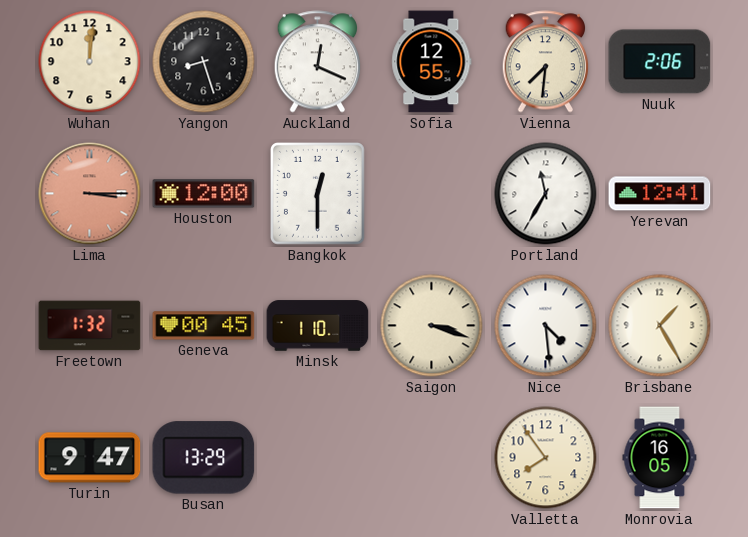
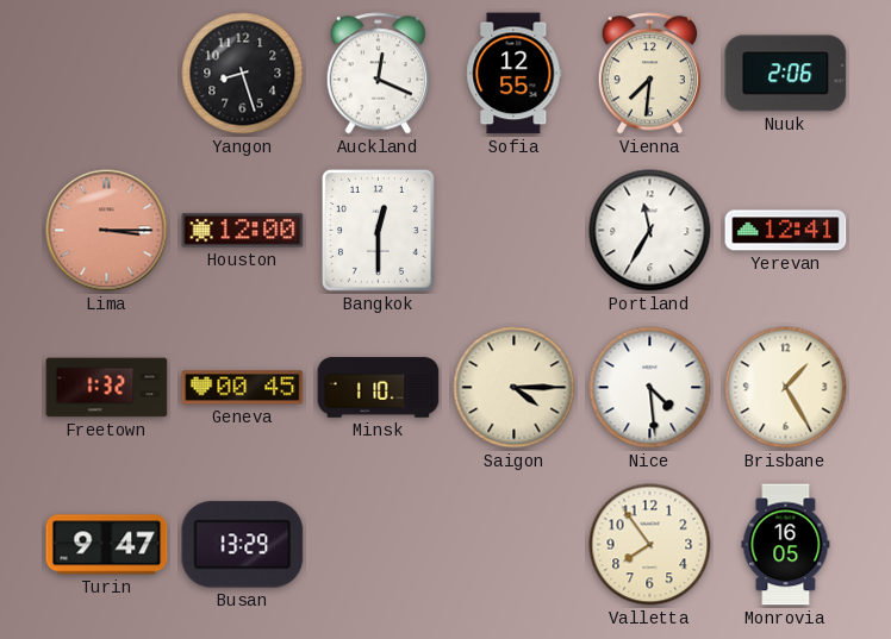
Wuhan: 12:01 -> none
Saigon: 3:18 -> 4:15
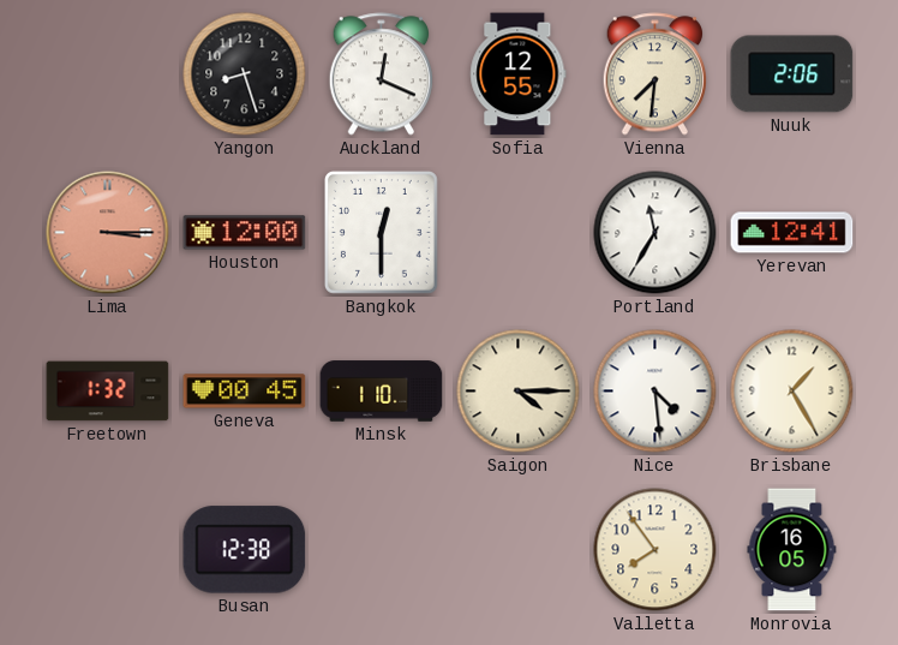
Turin: 9:47 -> none
Busan: 13:29 -> 12:38
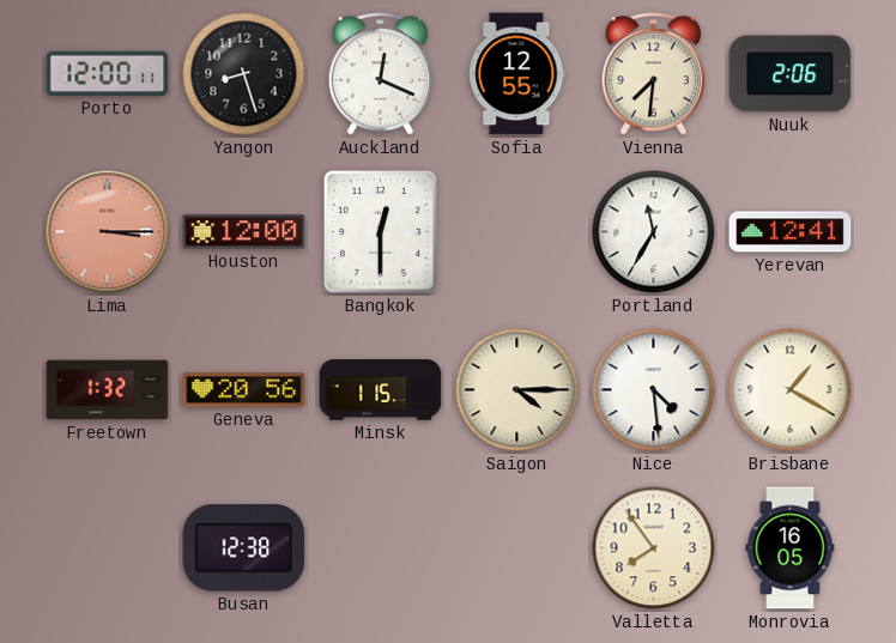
Porto: none -> 12:00
Geneva: 00:45 -> 20:56
Minsk: 1:10 -> 1:15
Brisbane: 1:25 -> 1:20
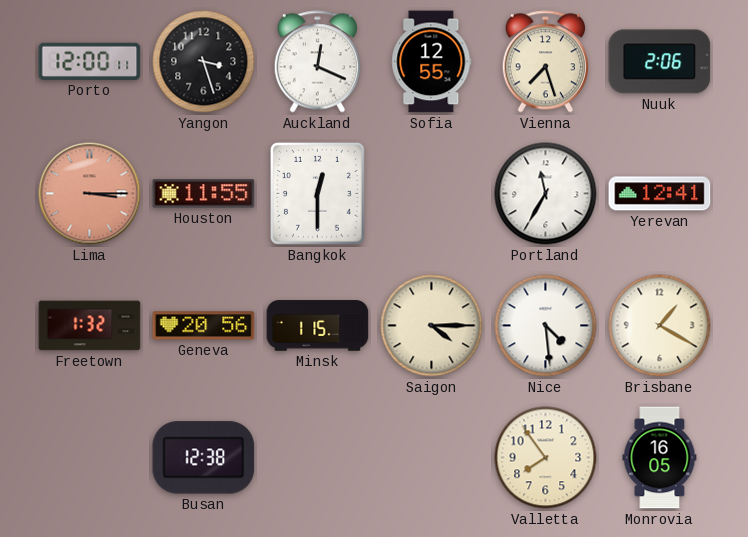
Yangon: 8:27 -> 3:27
Vienna: 7:31 -> 7:27
Houston: 12:00 -> 11:55
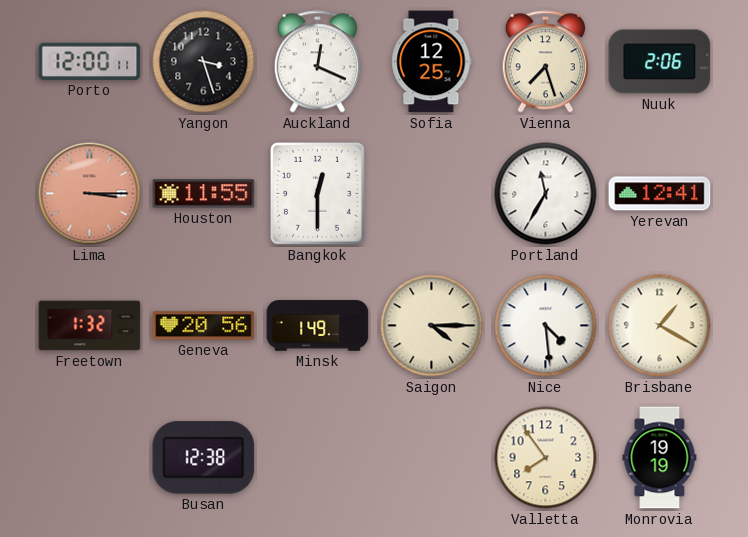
Sofia: 12:55 -> 12:25
Minsk: 1:15 -> 1:49
Monrovia: 16:05 -> 19:19
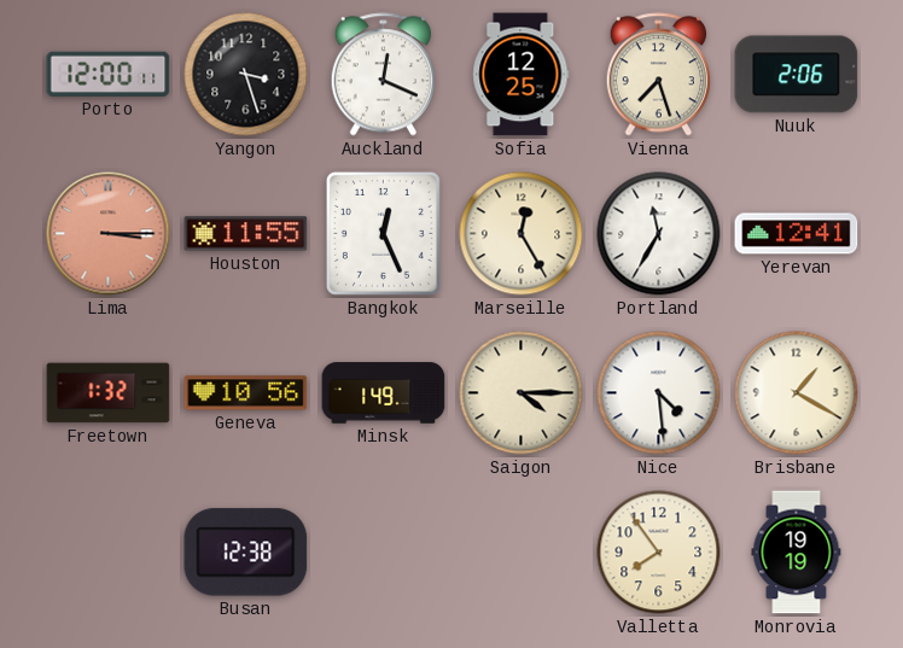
Bangkok: 12:30 -> 12:26
Marseille: none -> 12:25
Geneva: 20:56 -> 10:56
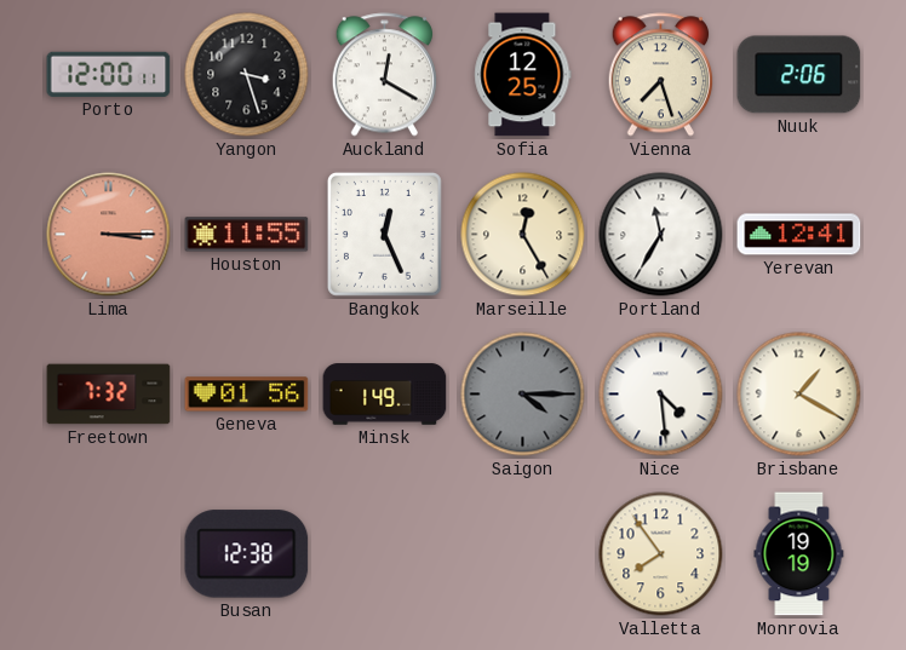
Auckland: 12:19 -> 12:20
Freetown: 1:32 -> 7:32
Geneva: 10:56 -> 01:56
Saigon dial: cream -> grey
